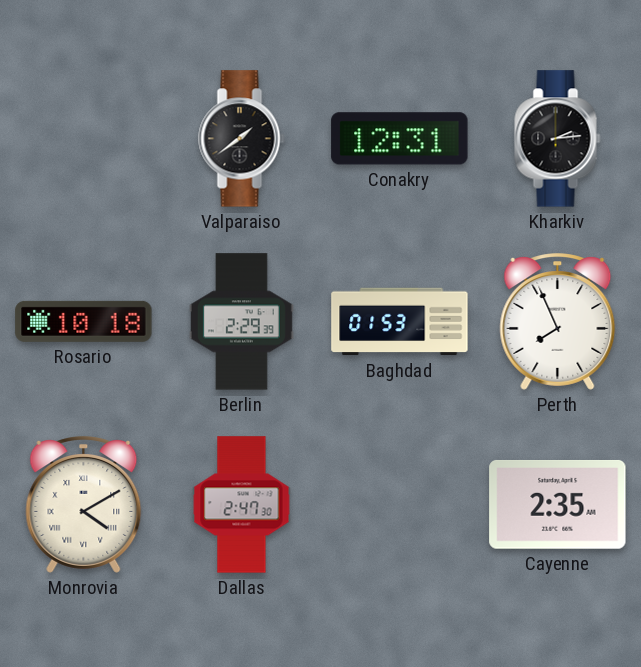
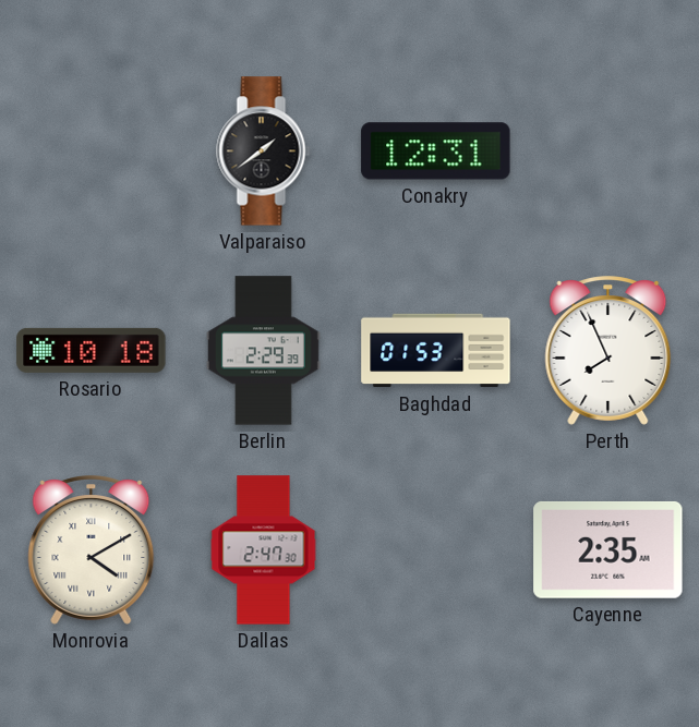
Kharkiv: 2:14 -> none
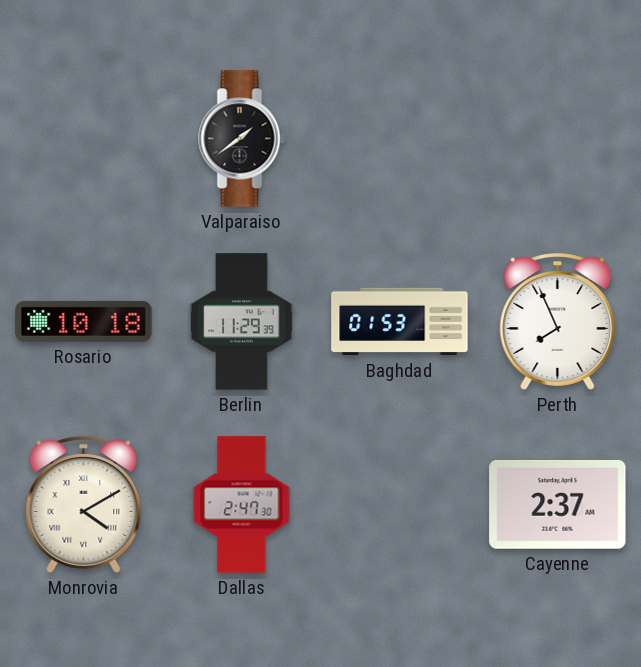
Conakry: 12:31 -> none
Berlin: 2:29 -> 11:29
Cayenne: 2:35 -> 2:37
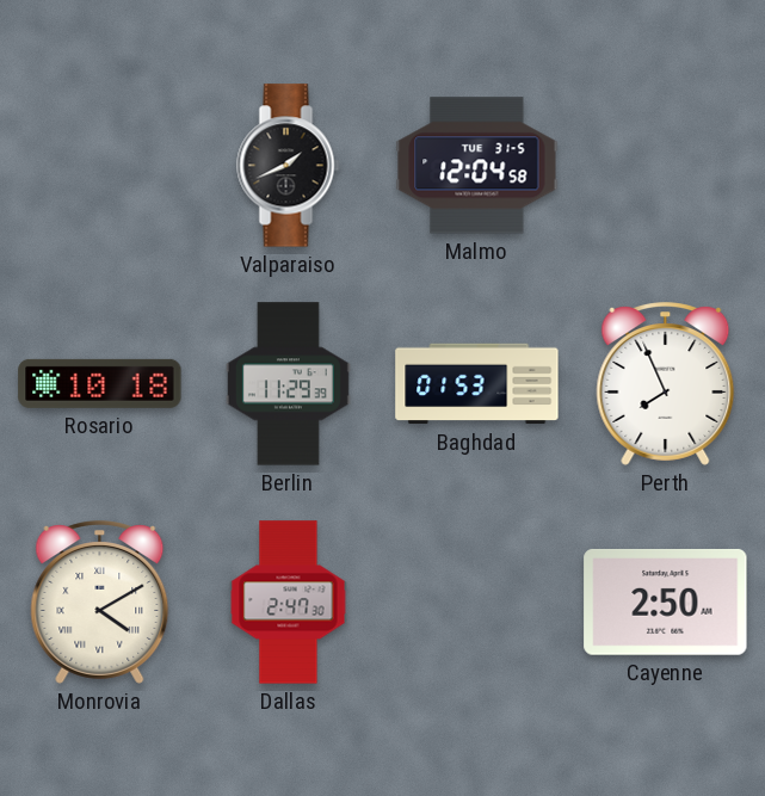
Valparaiso: 1:39 -> 1:41
Malmo: none -> 12:04
Cayenne: 2:37 -> 2:50
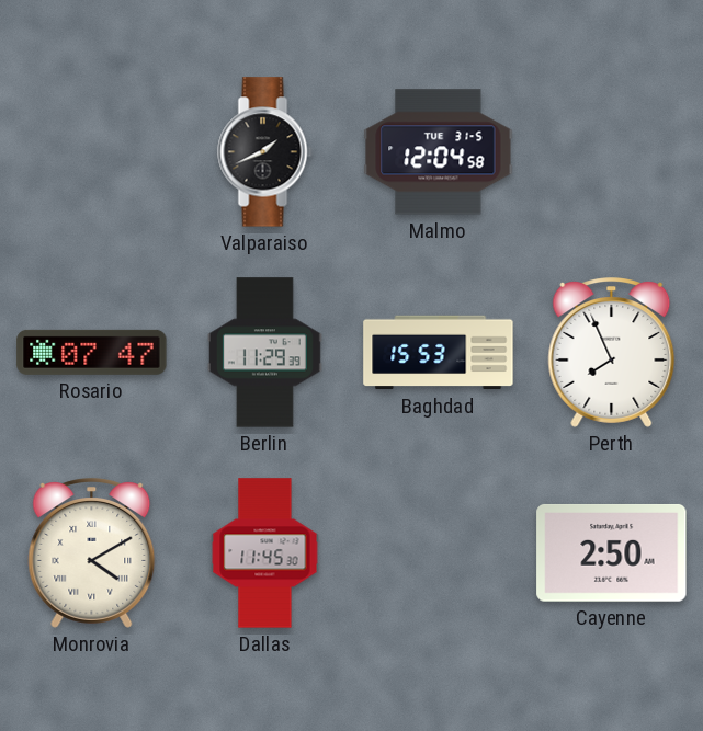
Rosario: 10:18 -> 07:47
Baghdad: 01:53 -> 15:53
Dallas: 2:47 -> 11:45
